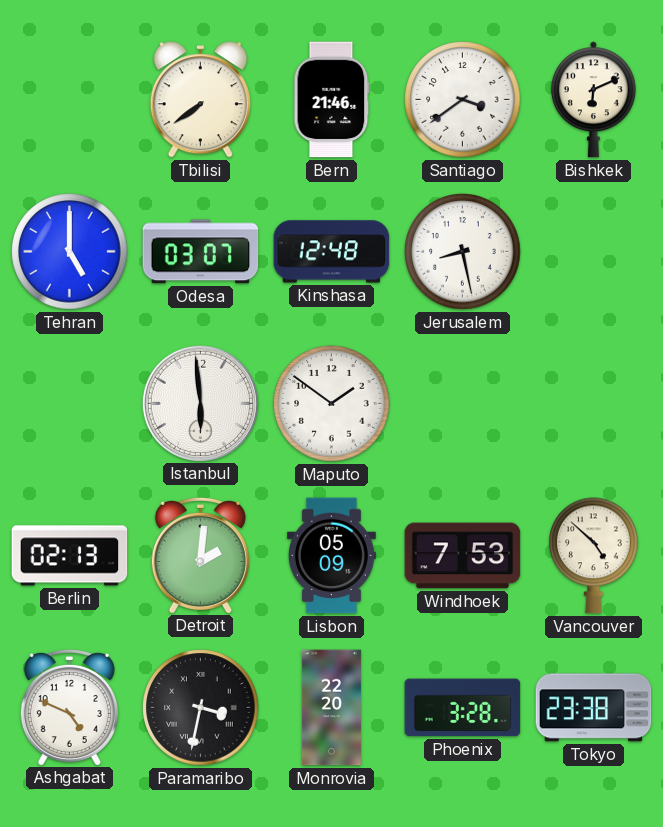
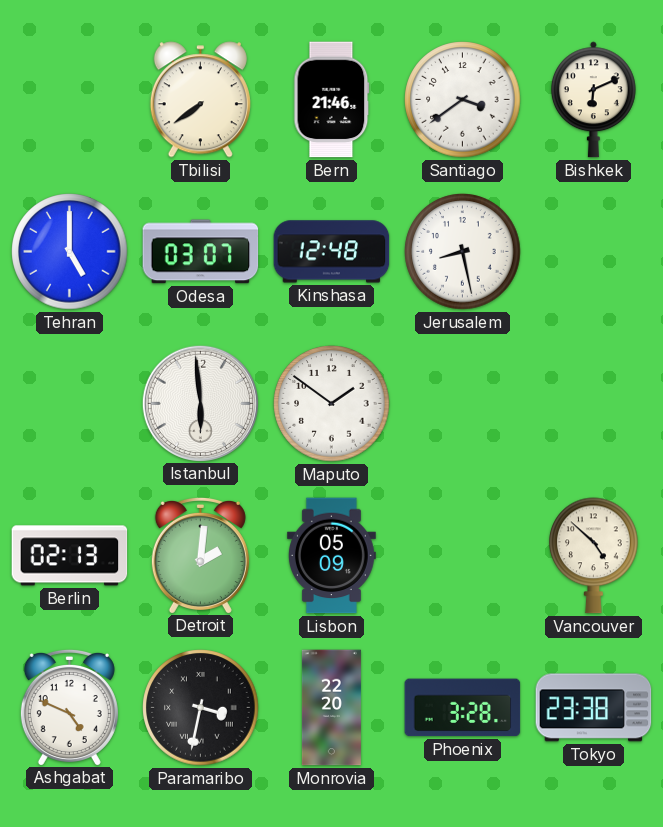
Windhoek: 7:53 -> none
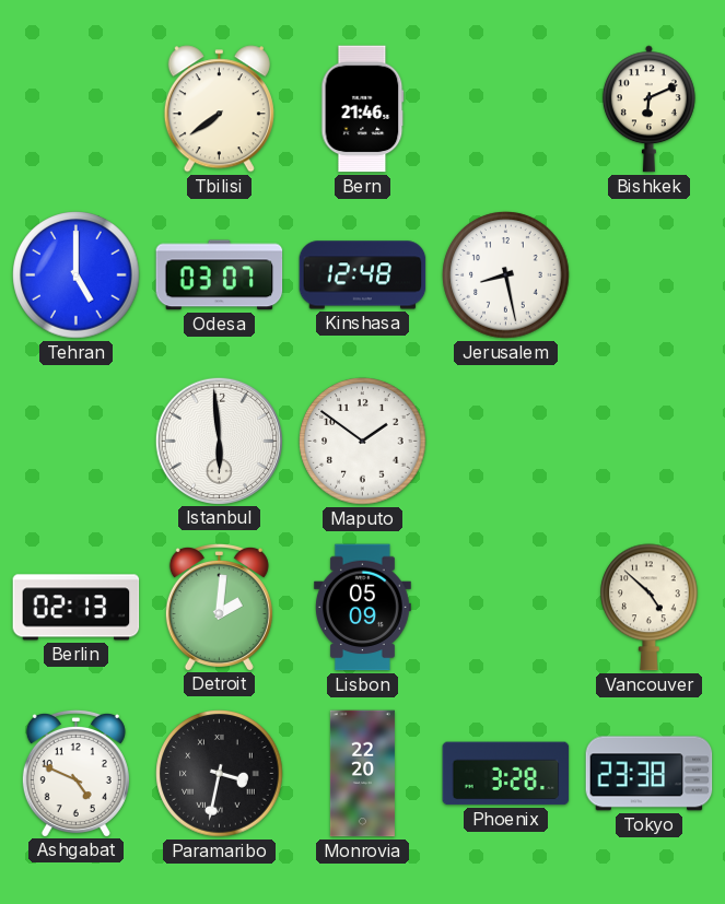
Santiago: 3:39 -> none
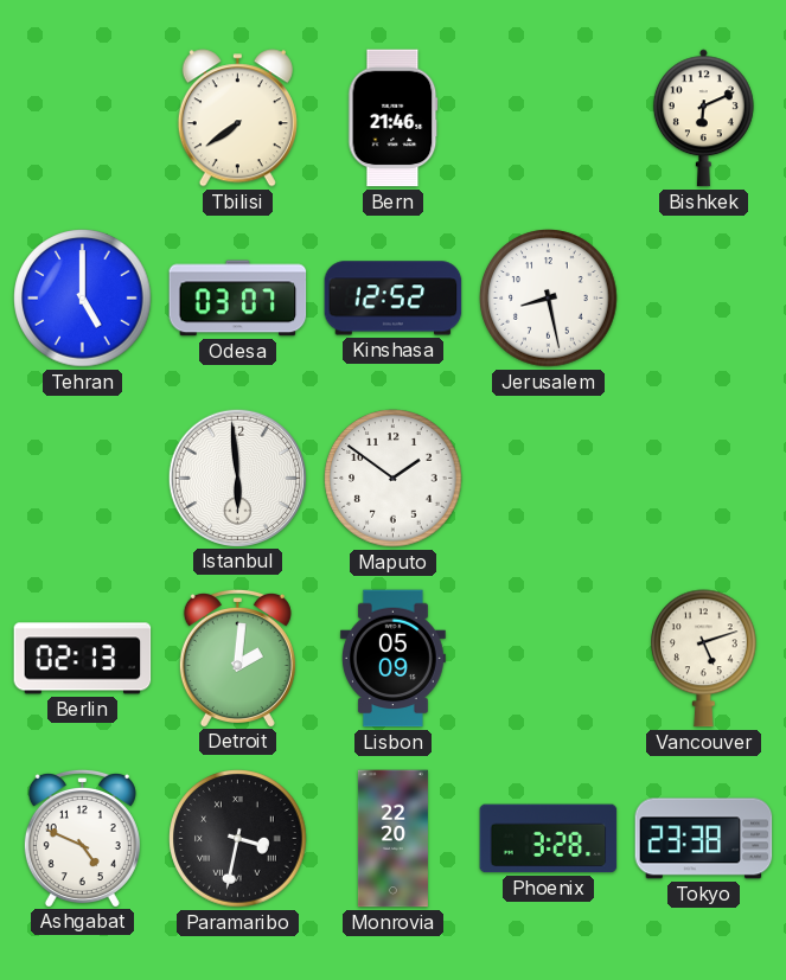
Kinshasa: 12:48 -> 12:52
Vancouver: 4:52 -> 5:12
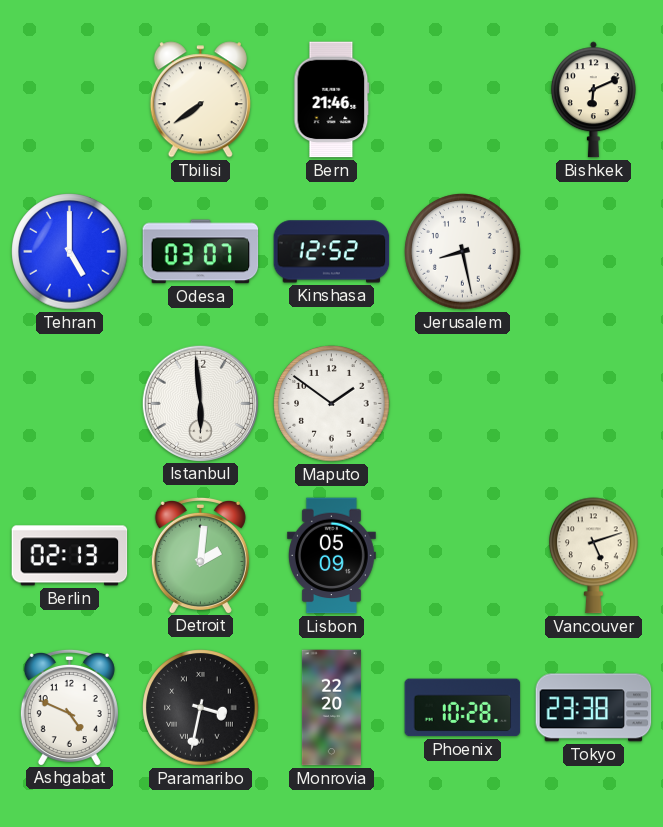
Phoenix: 3:28 -> 10:28
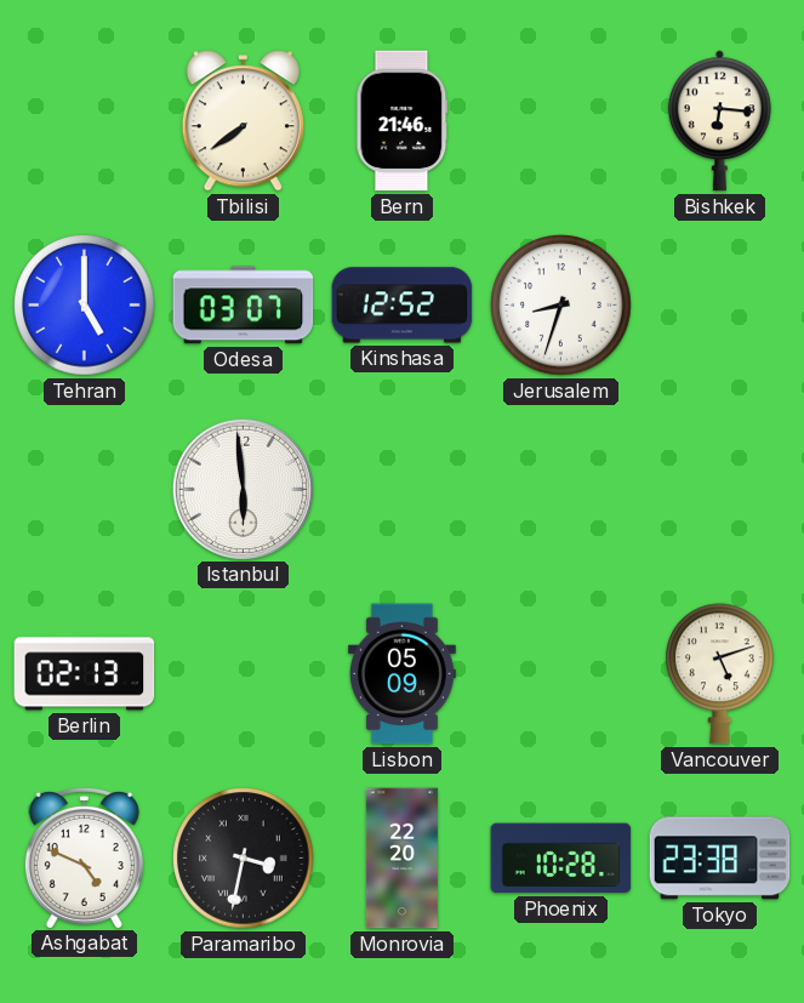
Bishkek: 6:11 -> 6:16
Jerusalem: 8:28 -> 8:33
Maputo: 1:51 -> none
Detroit: 2:01 -> none
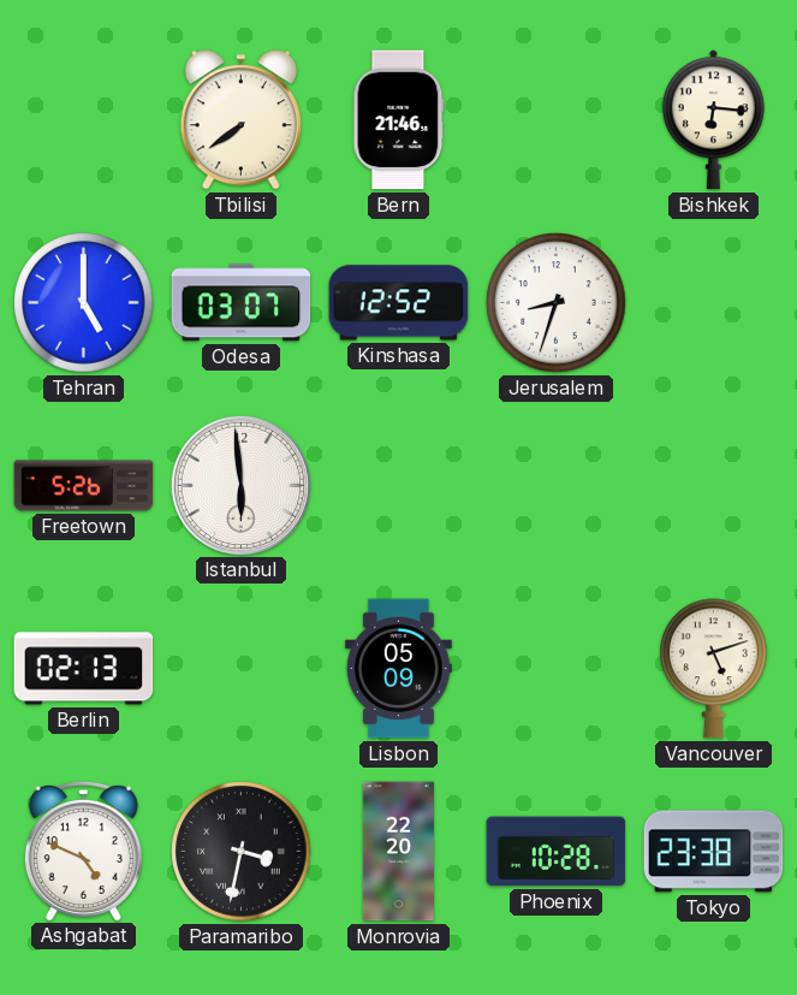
Freetown: none -> 5:26
